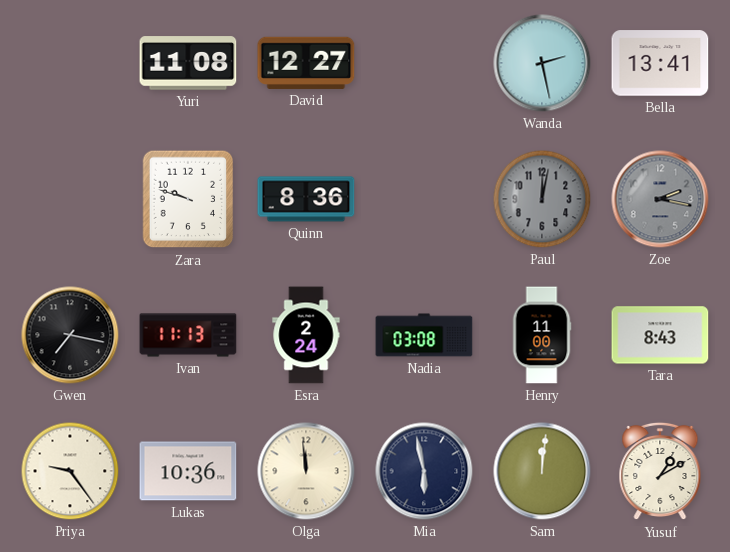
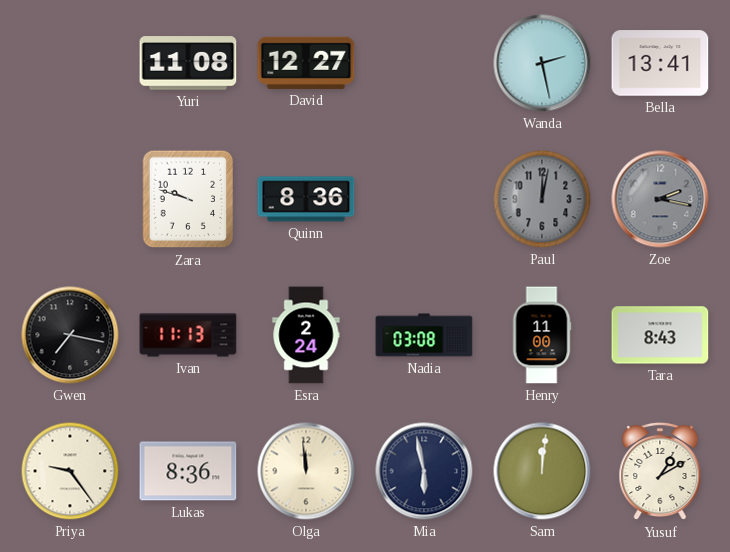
Lukas: 10:36 -> 8:36
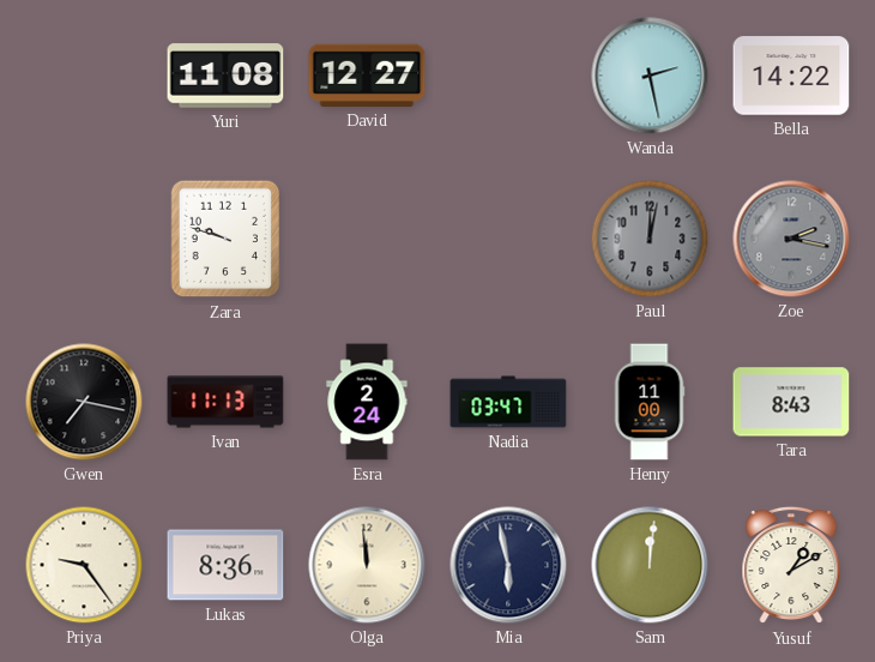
Bella: 13:41 -> 14:22
Quinn: 8:36 -> none
Nadia: 03:08 -> 03:47
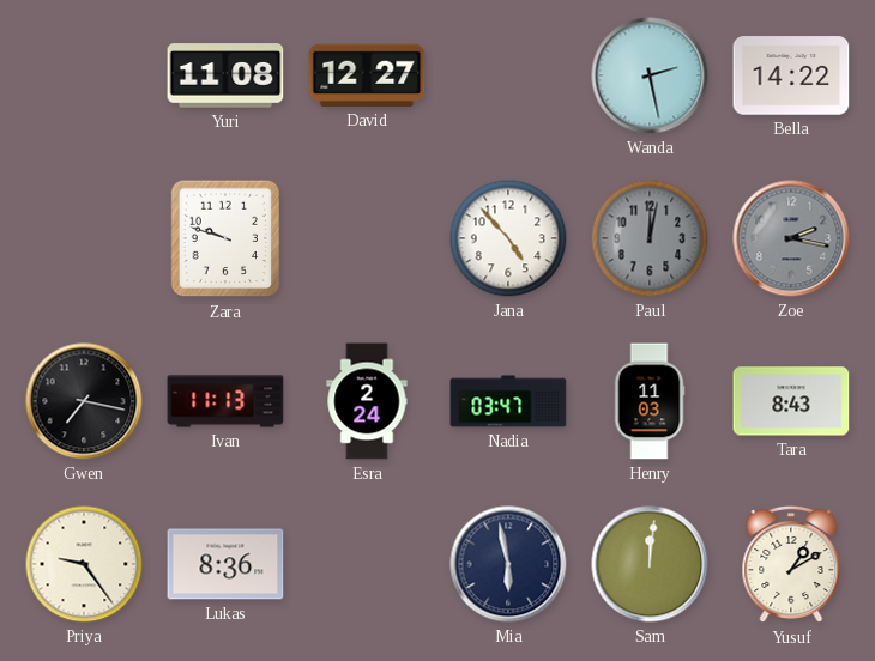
Jana: none -> 4:53
Henry: 11:00 -> 11:03
Olga: 11:59 -> none
